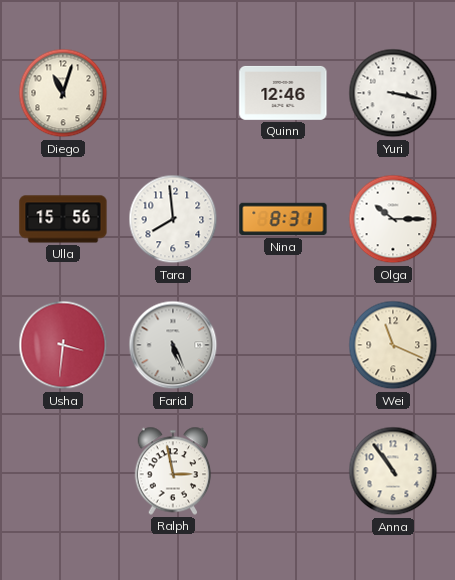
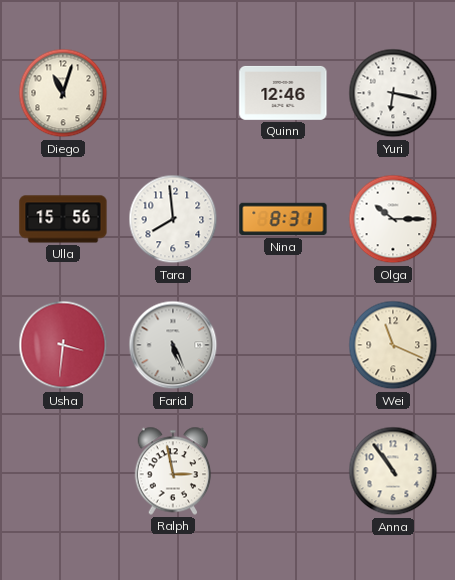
Yuri: 3:17 -> 6:17
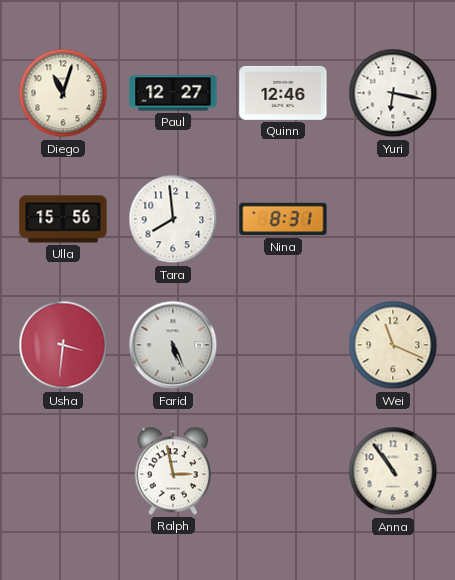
Paul: none -> 12:27
Olga: 10:15 -> none
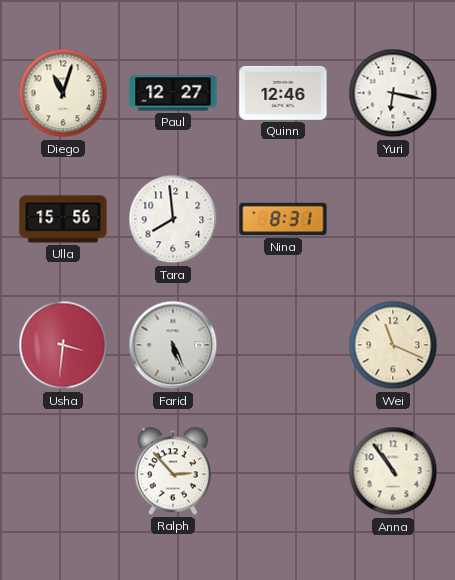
Ralph: 2:58 -> 2:53
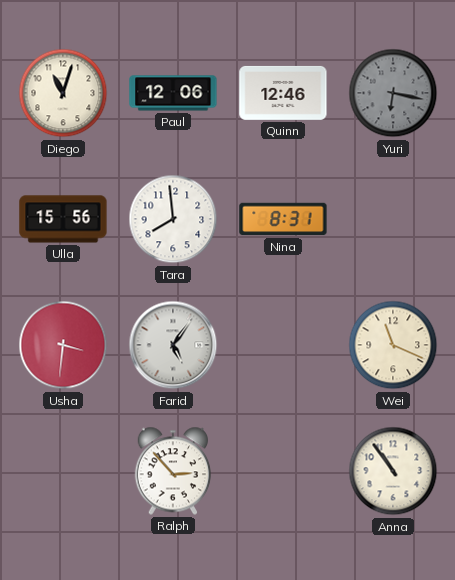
Paul: 12:27 -> 12:06
Yuri dial: white -> grey
Farid: 5:26 -> 5:06
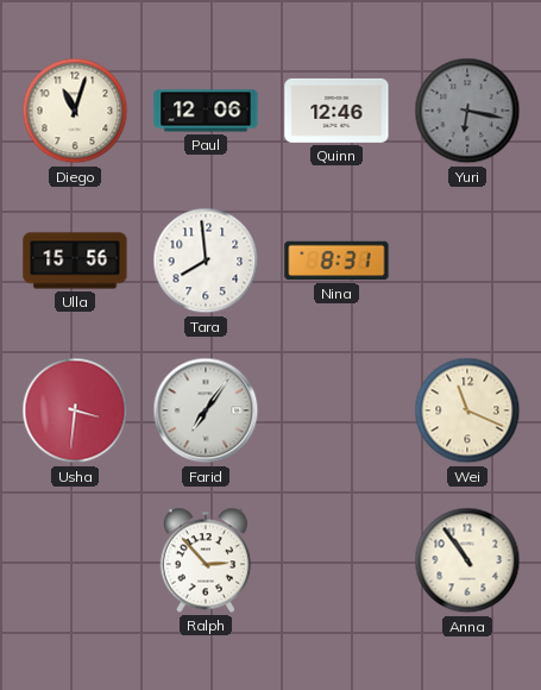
Farid: 5:06 -> 7:06
